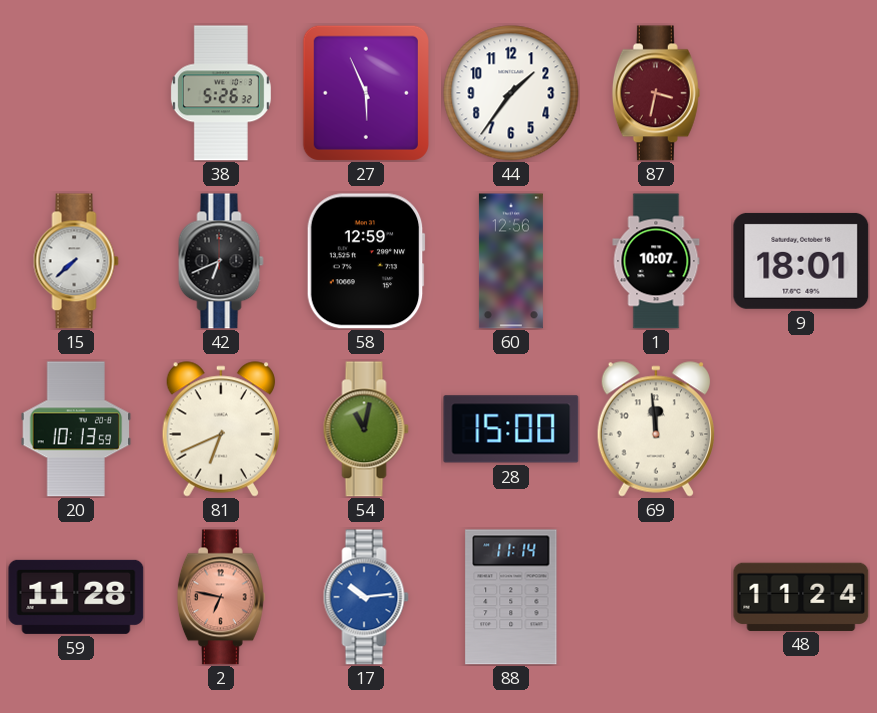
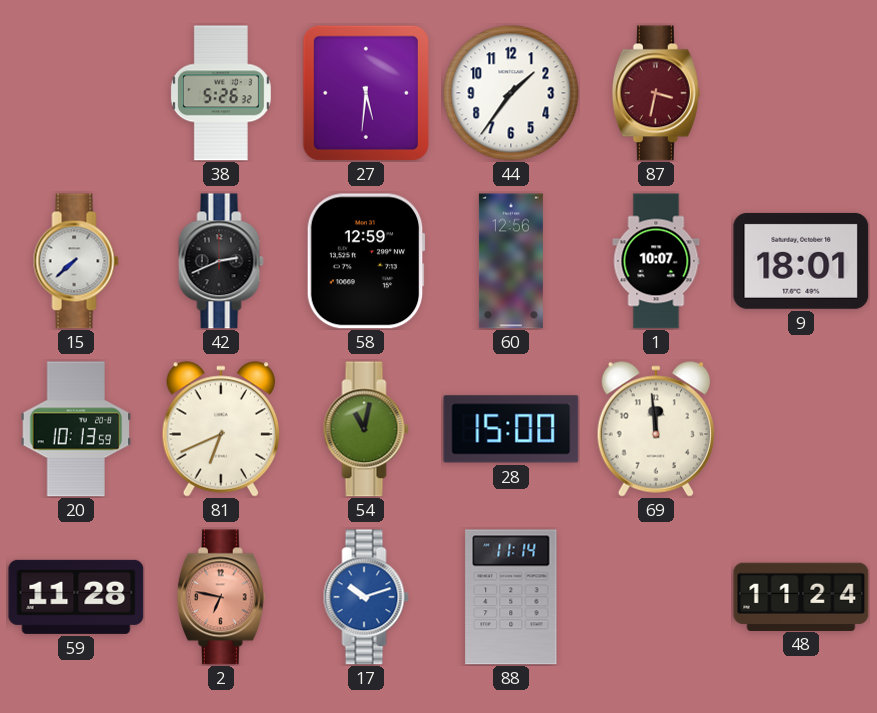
27: 5:56 -> 5:31
42: 6:41 -> 2:41
17: 10:14 -> 10:12
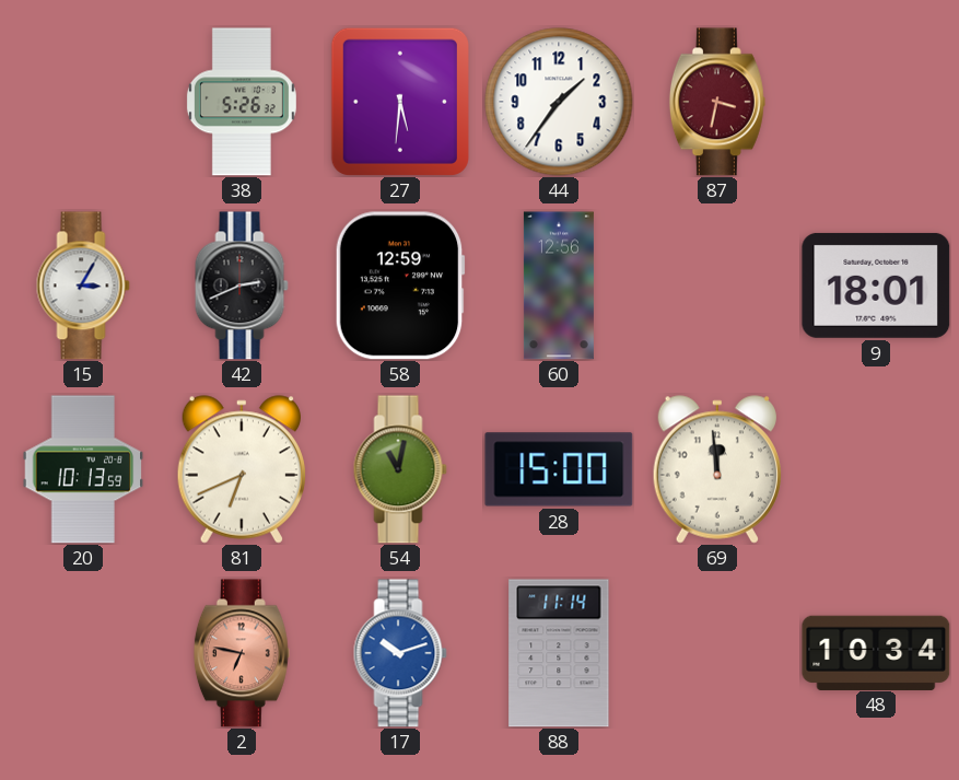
15: 7:38 -> 3:05
1: 10:07 -> none
59: 11:28 -> none
48: 11:24 -> 10:34
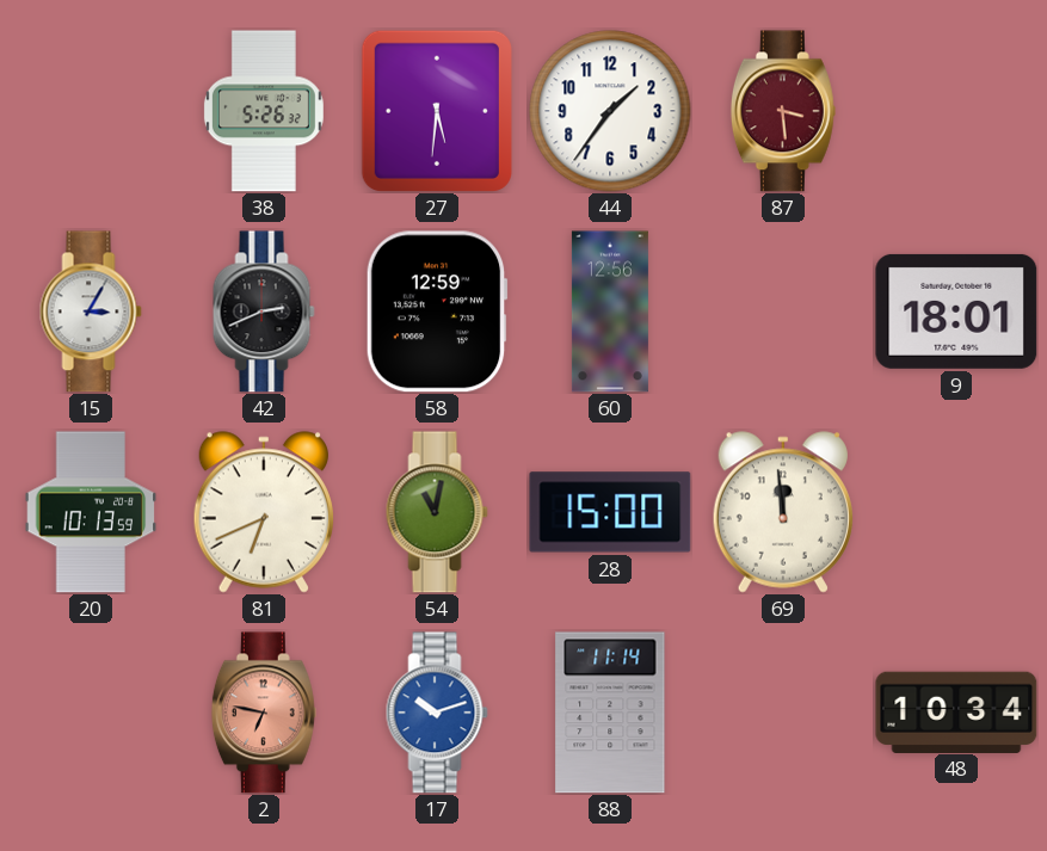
87: 3:32 -> 3:29
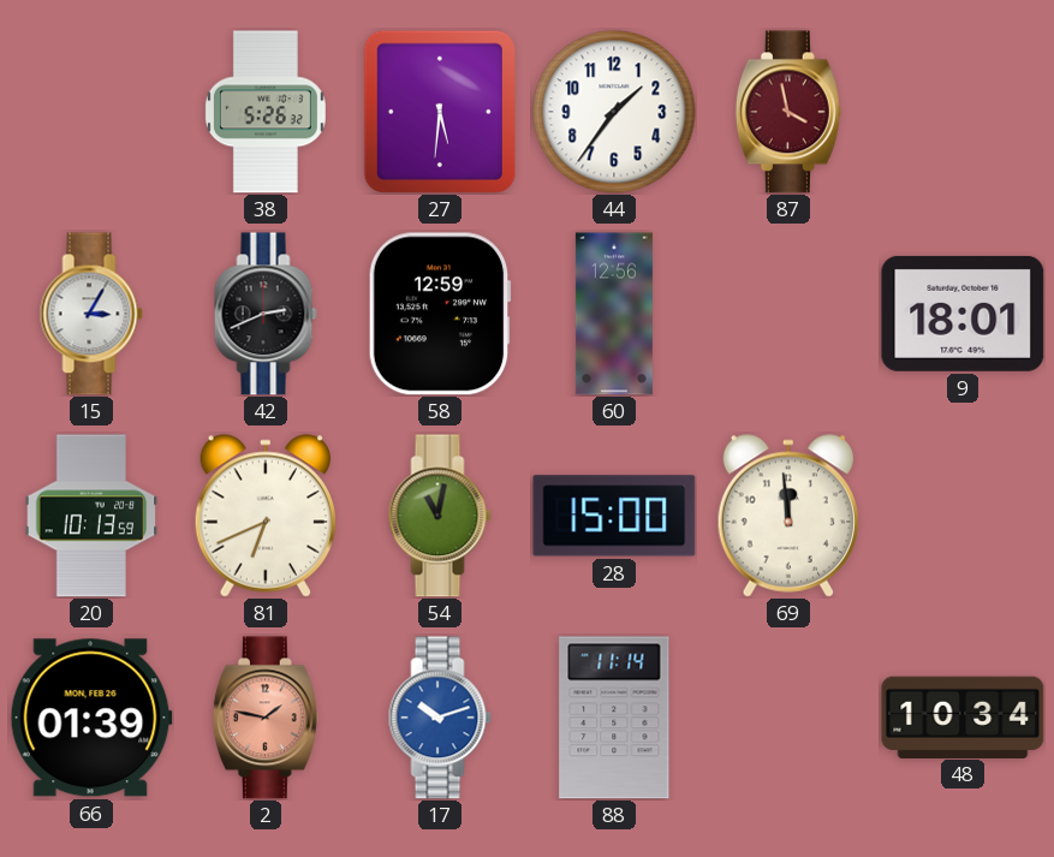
87: 3:29 -> 3:58
66: none -> 01:39
2: 6:47 -> 1:47
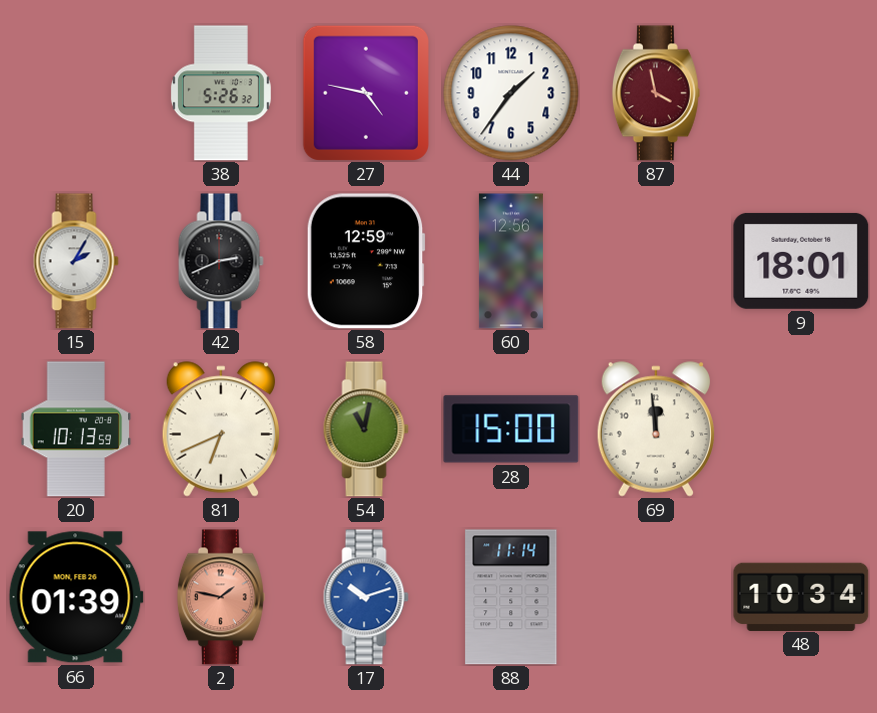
27: 5:31 -> 4:47
15: 3:05 -> 2:05
